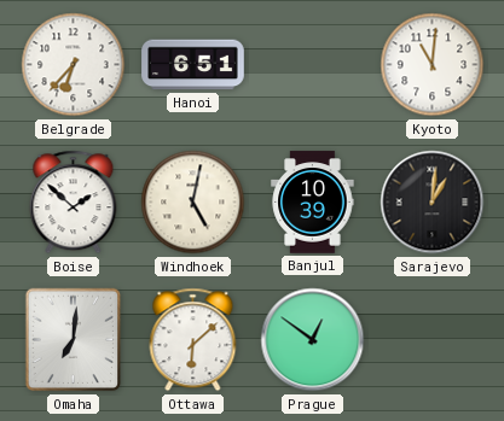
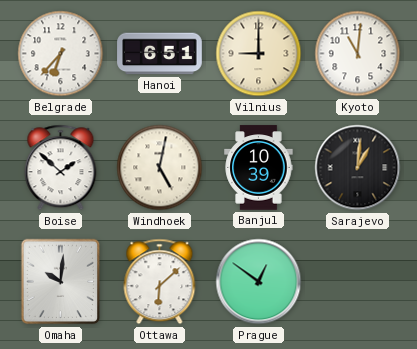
Vilnius: none -> 9:00
Omaha: 7:01 -> 10:01
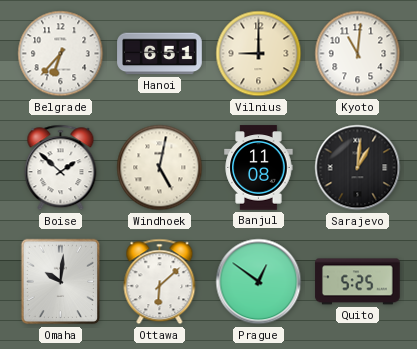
Banjul: 10:39 -> 11:08
Quito: none -> 5:25
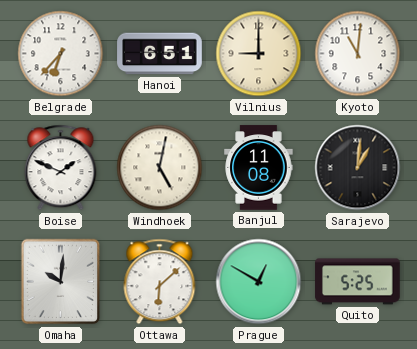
Boise: 1:52 -> 1:49
Prague: 12:51 -> 12:50
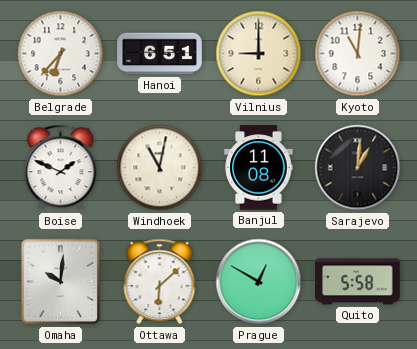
Windhoek: 5:02 -> 11:02
Quito: 5:25 -> 5:58
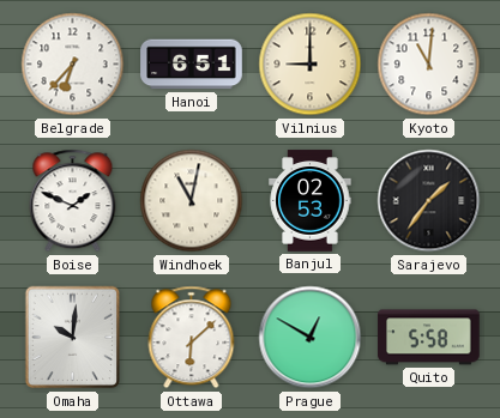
Banjul: 11:08 -> 02:53
Sarajevo: 1:01 -> 1:36
